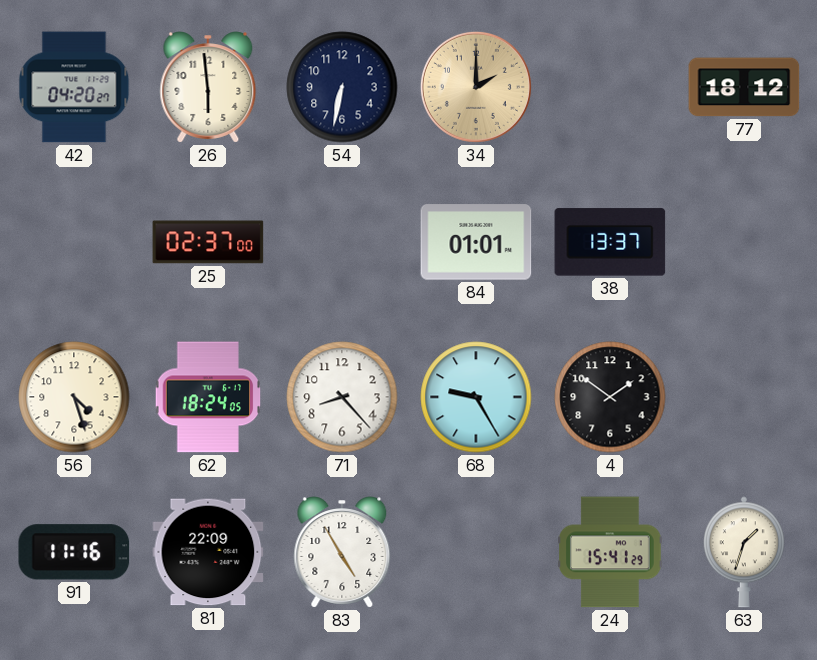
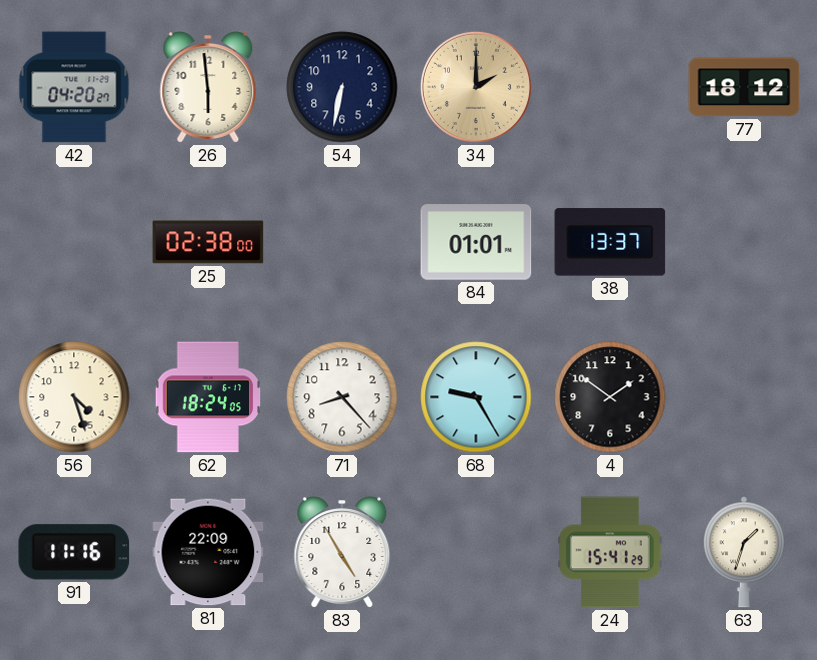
25: 02:37 -> 02:38
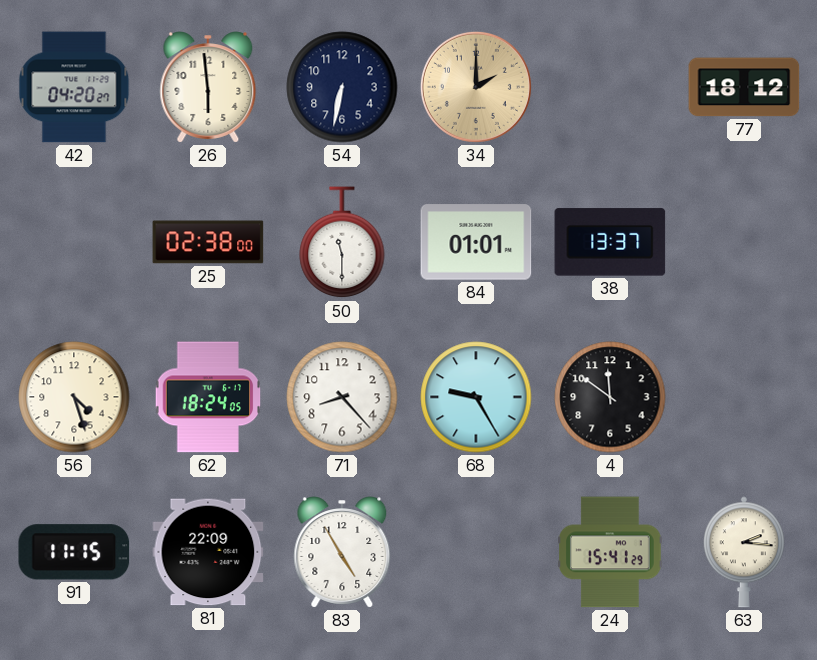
50: none -> 11:30
4: 1:51 -> 11:51
91: 11:16 -> 11:15
63: 1:33 -> 2:16
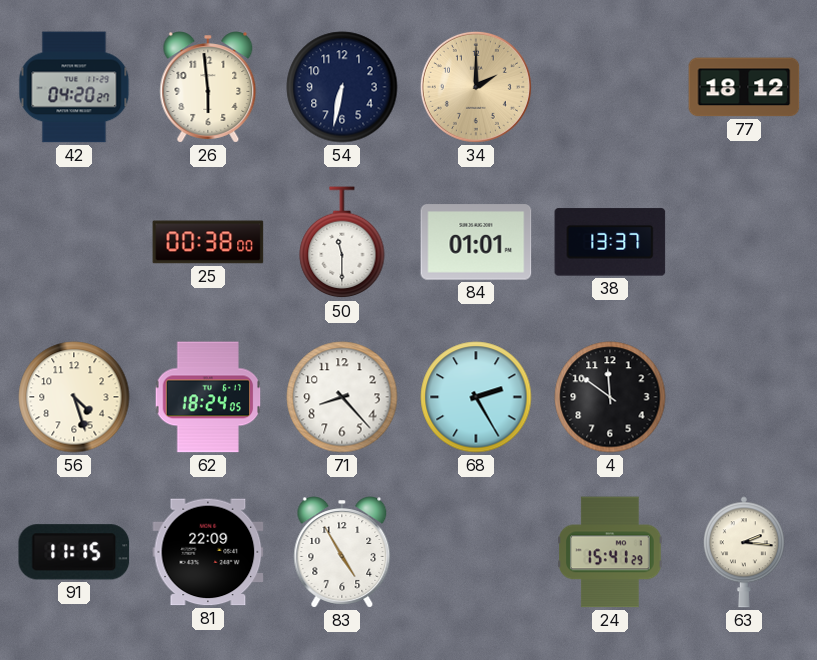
25: 02:38 -> 00:38
68: 9:25 -> 2:25
